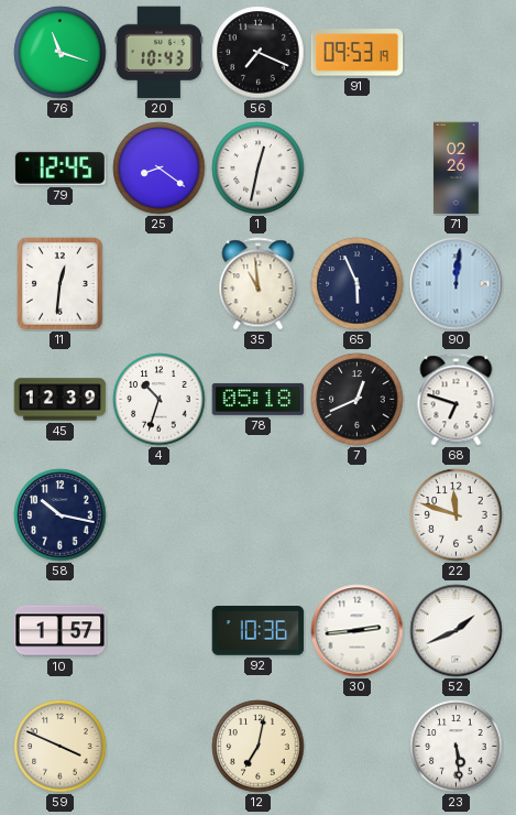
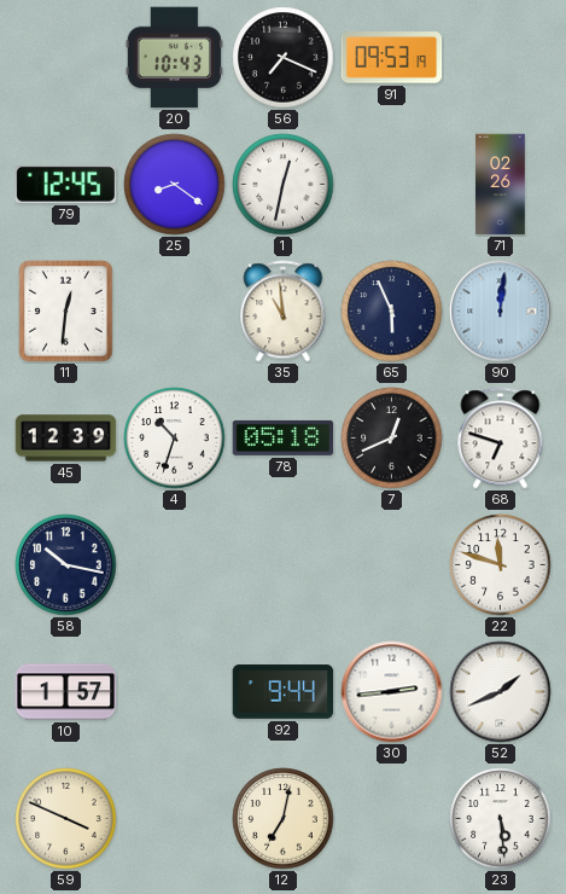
76: 11:18 -> none
92: 10:36 -> 9:44
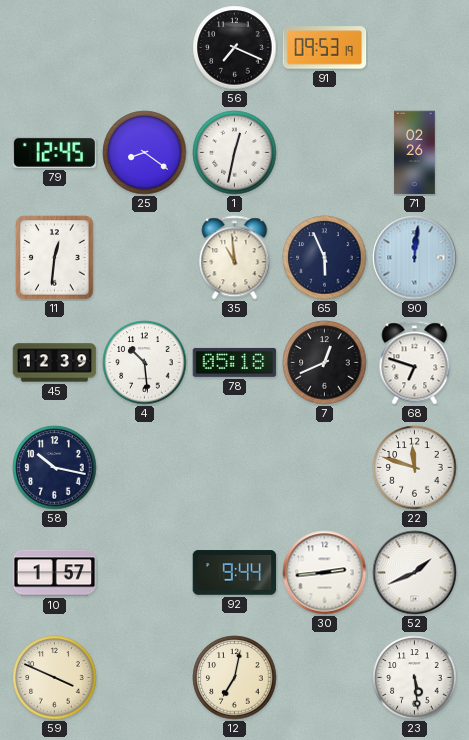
20: 10:43 -> none
4: 10:33 -> 10:29
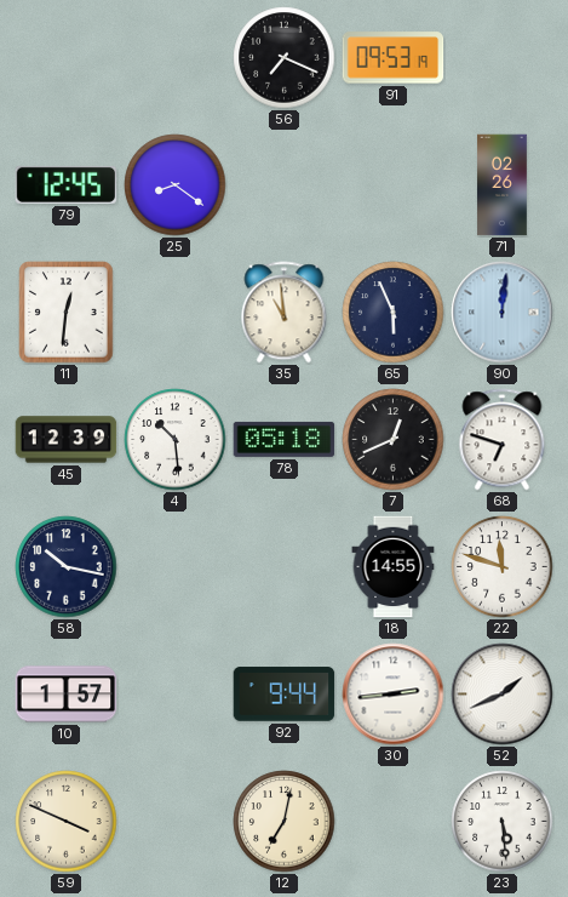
1: 12:32 -> none
18: none -> 14:55
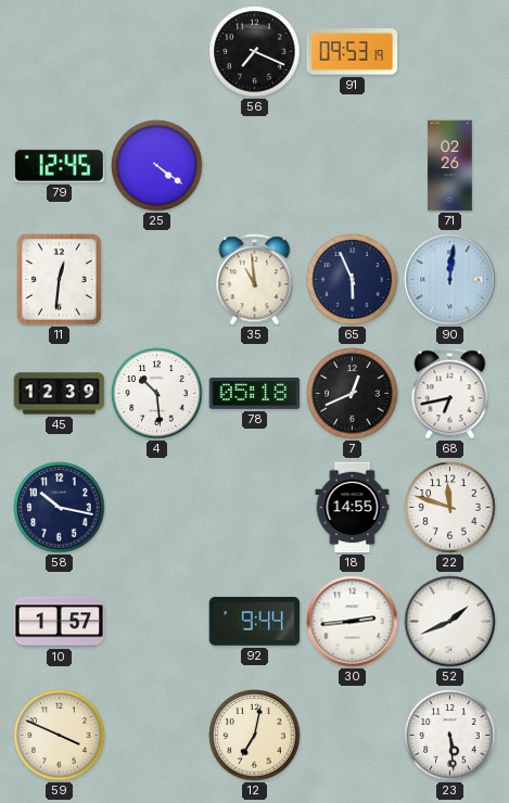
25: 8:21 -> 4:21
68: 6:48 -> 6:43
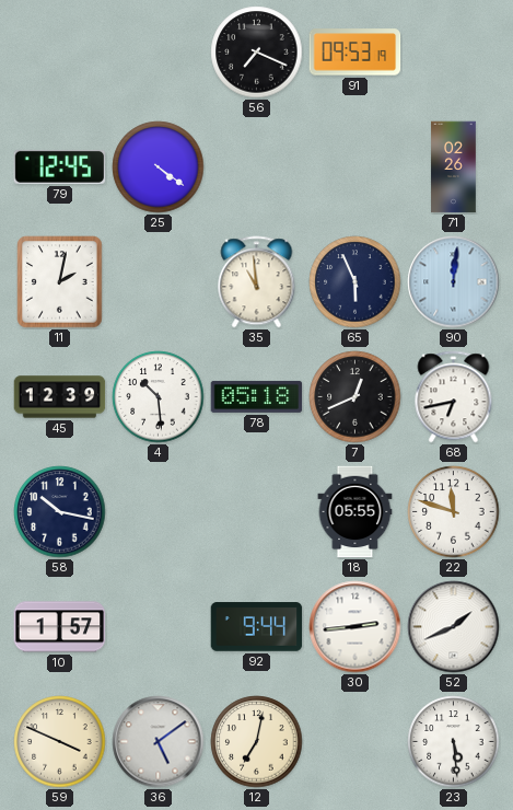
11: 12:31 -> 2:02
18: 14:55 -> 05:55
36: none -> 5:09
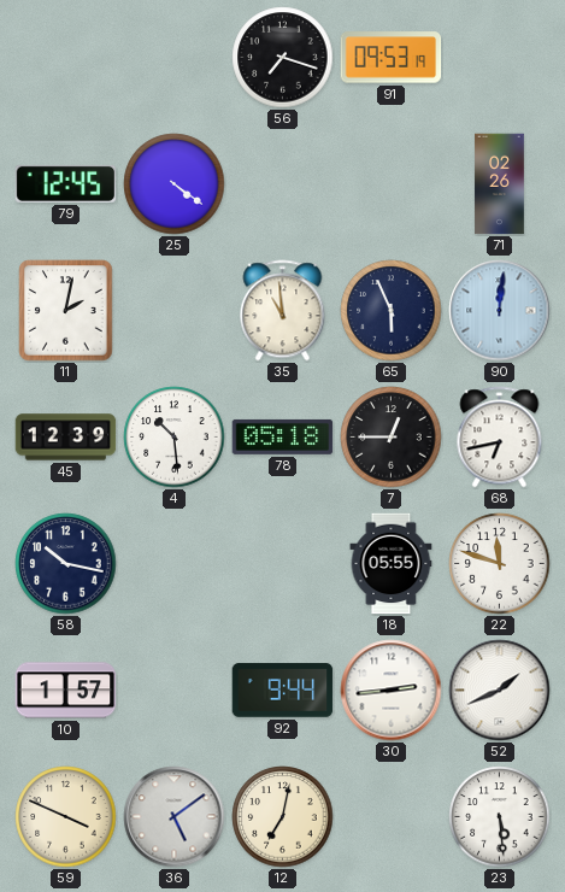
56: 7:19 -> 7:18
7: 12:41 -> 12:45
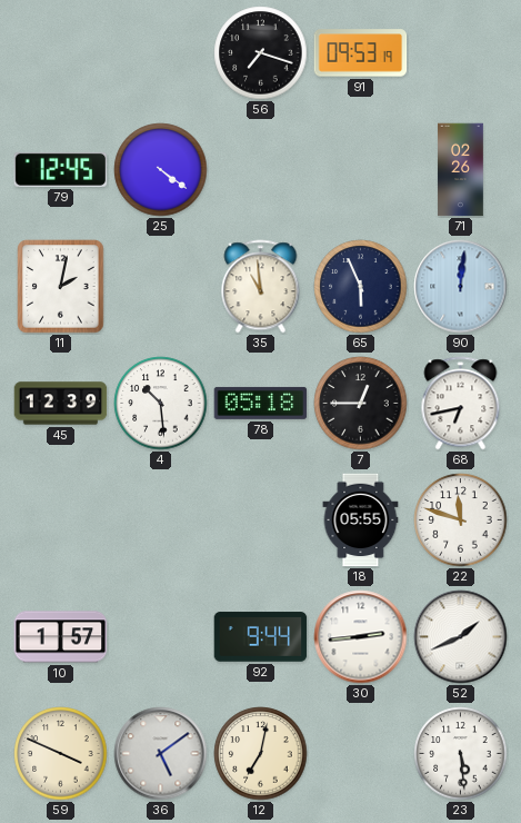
58: 10:17 -> none
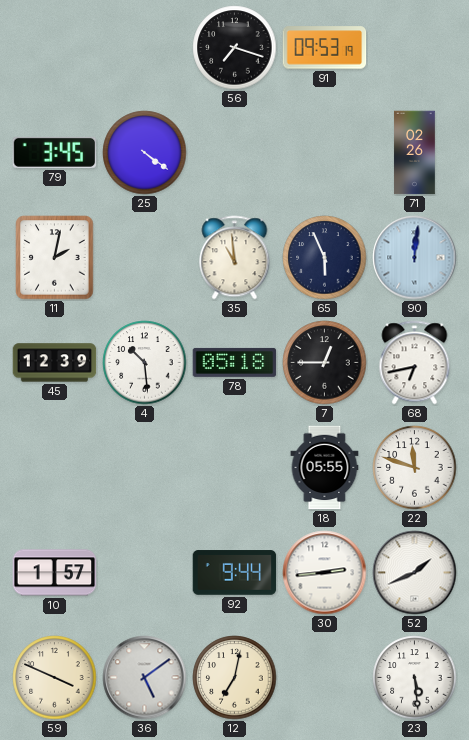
79: 12:45 -> 3:45
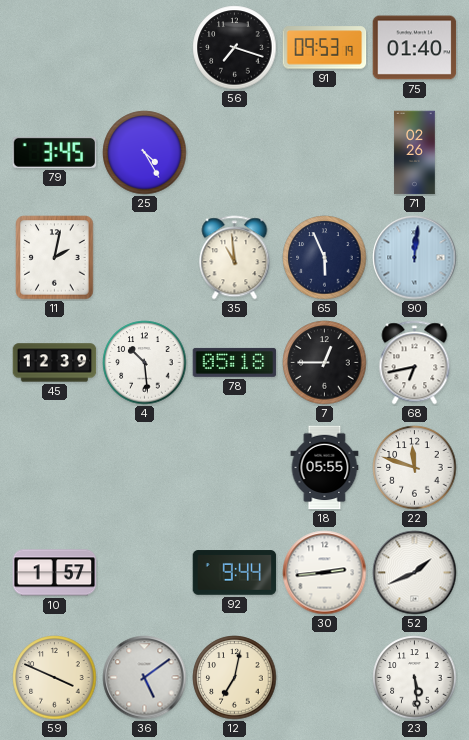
75: none -> 01:40
25: 4:21 -> 4:25
